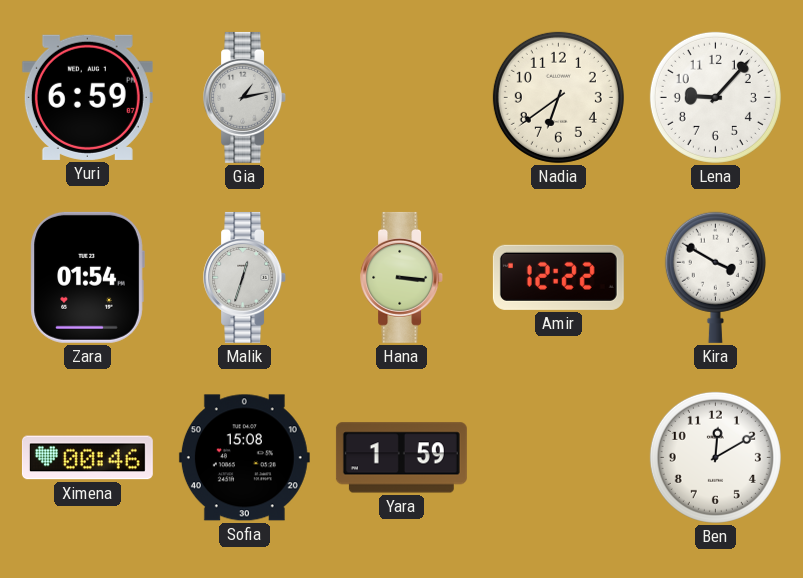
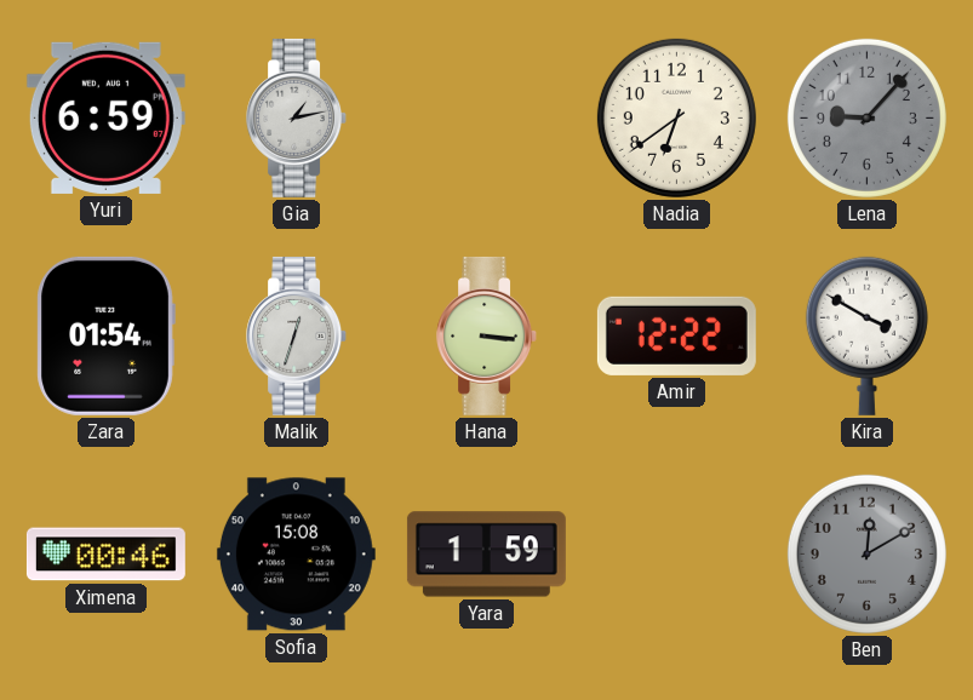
Lena dial: white -> grey
Ben dial: white -> grey
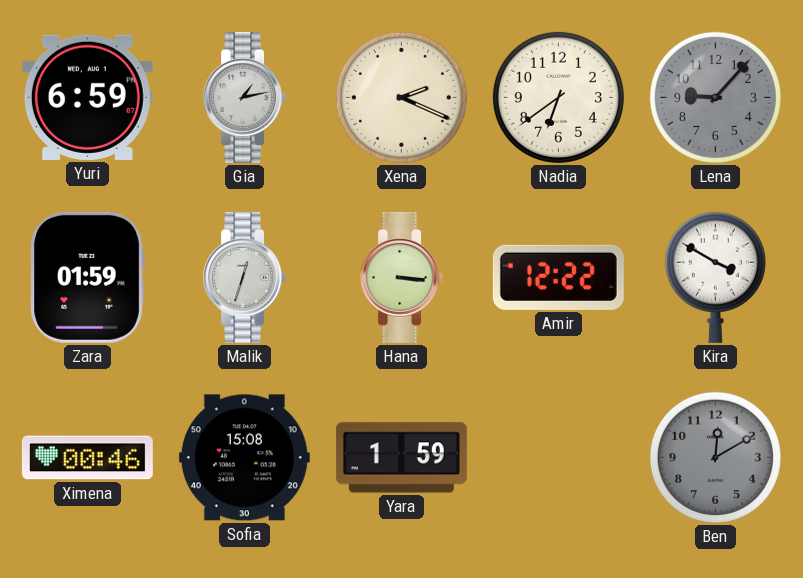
Xena: none -> 2:19
Zara: 01:54 -> 01:59
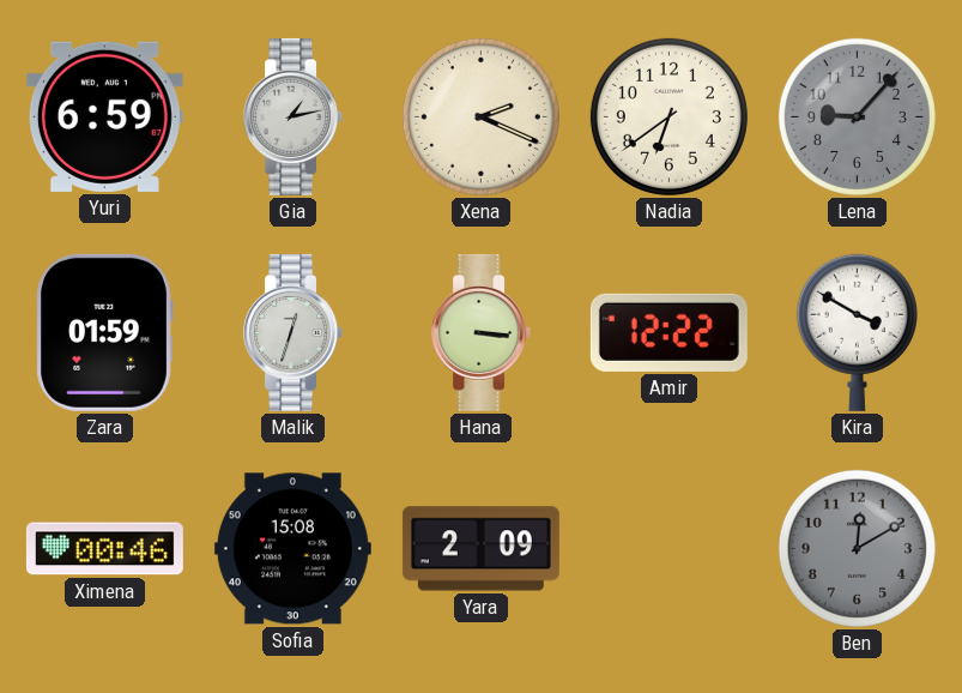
Yara: 1:59 -> 2:09
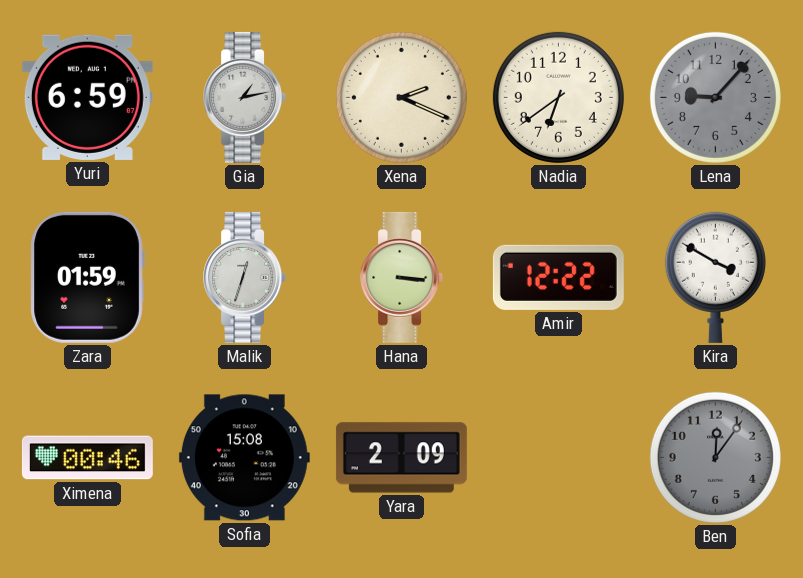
Ben: 12:10 -> 12:06
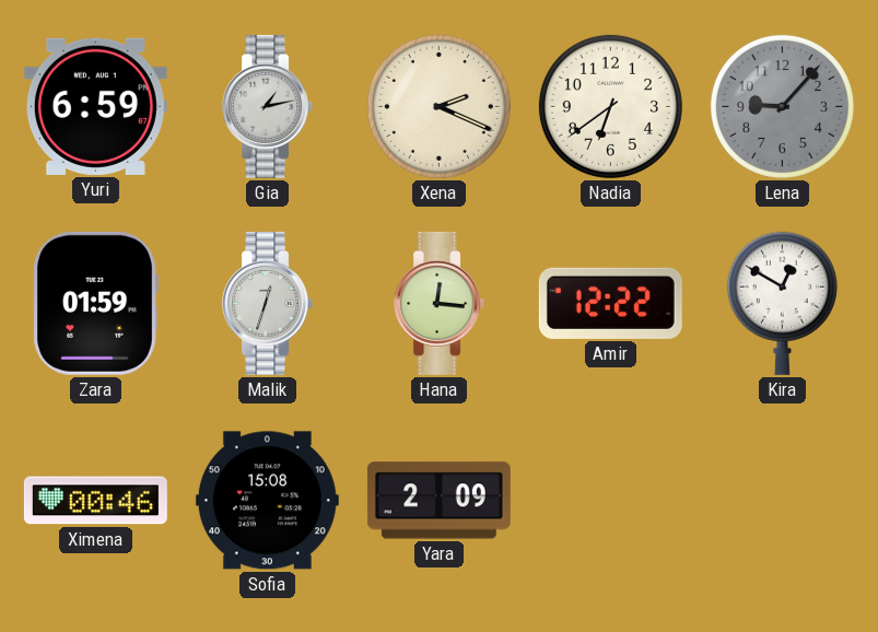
Hana: 3:16 -> 12:16
Kira: 3:50 -> 12:50
Ben: 12:06 -> none
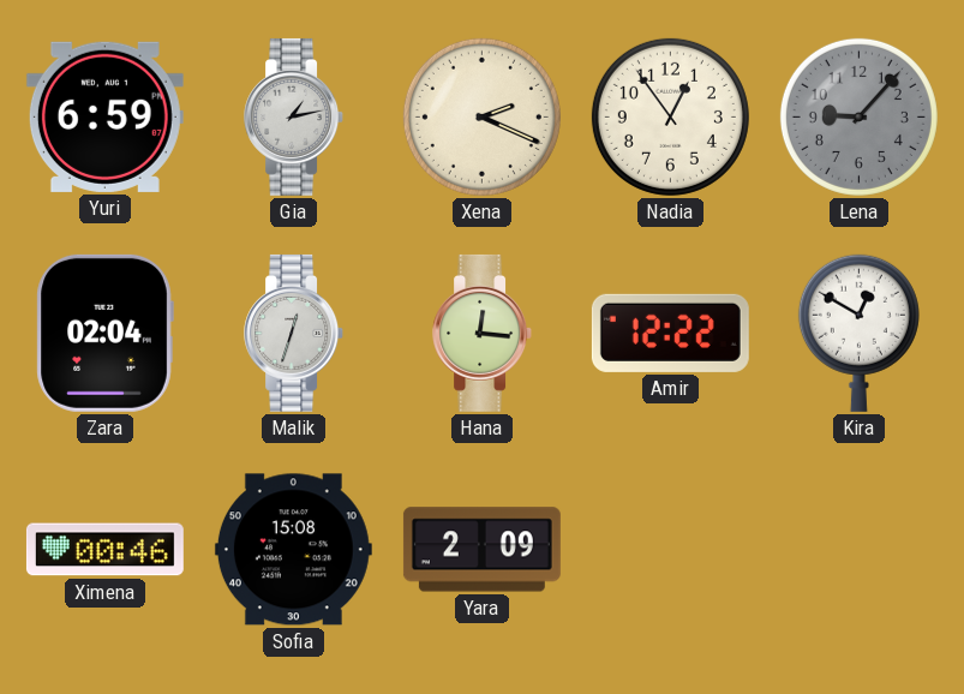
Nadia: 6:39 -> 12:54
Zara: 01:59 -> 02:04
